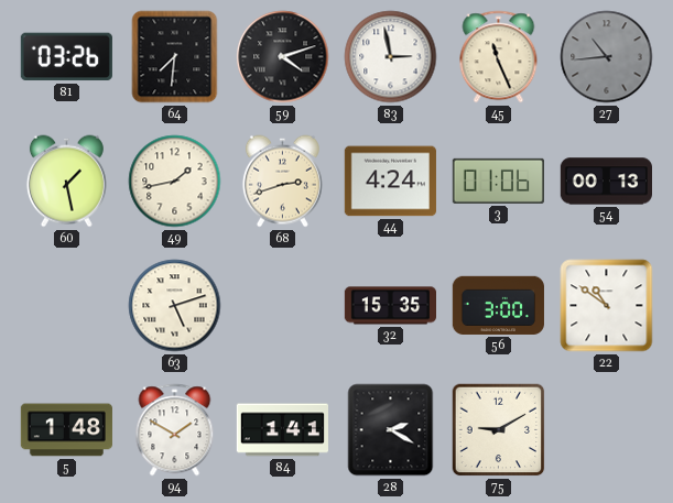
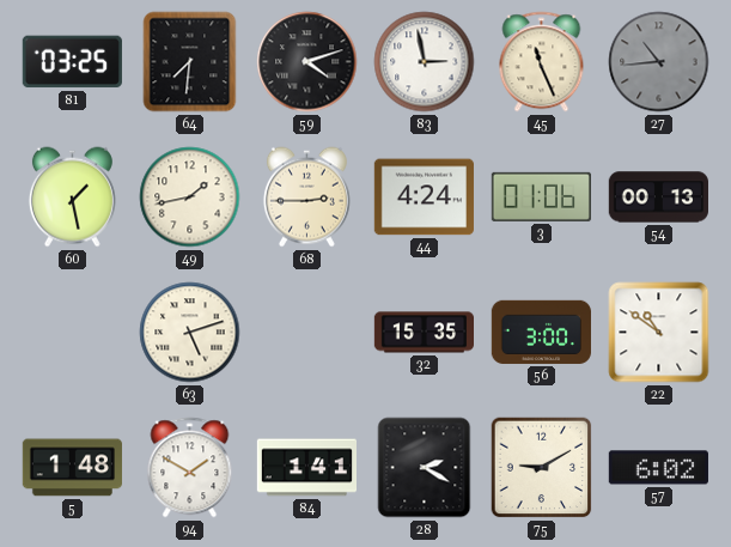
81: 03:26 -> 03:25
68: 2:42 -> 2:45
57: none -> 6:02
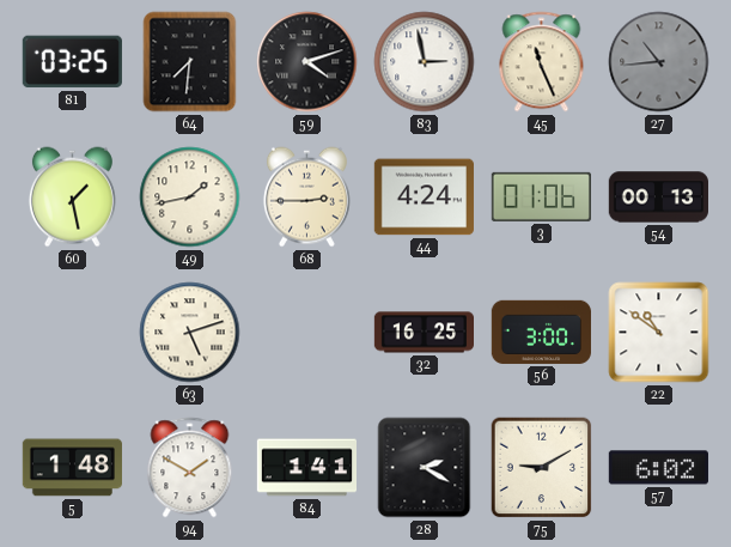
32: 15:35 -> 16:25
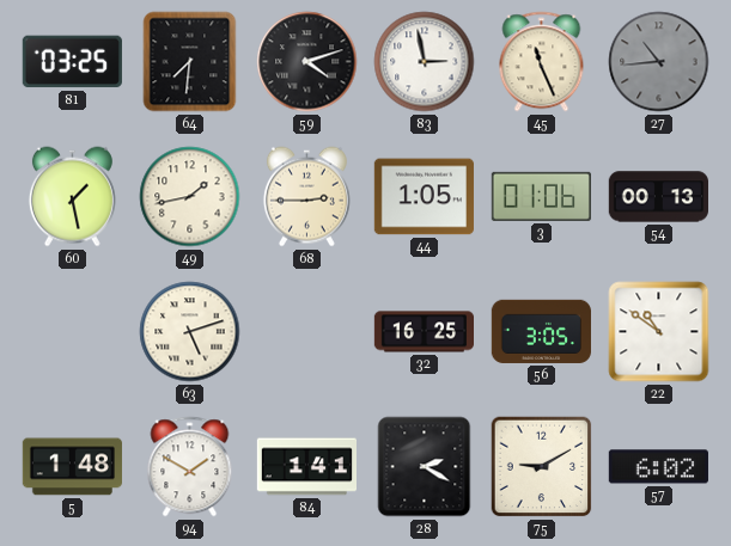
44: 4:24 -> 1:05
56: 3:00 -> 3:05
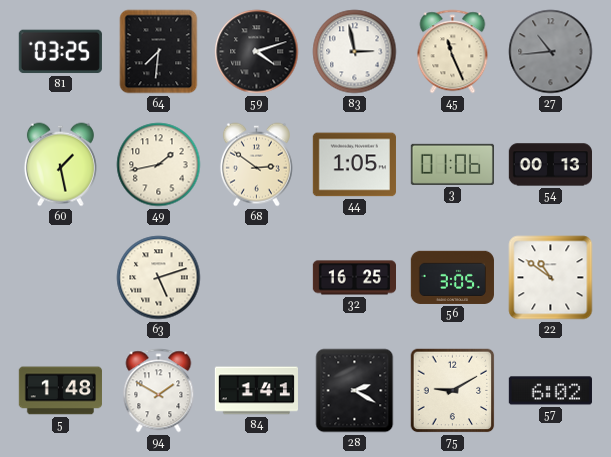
68: 2:45 -> 2:51
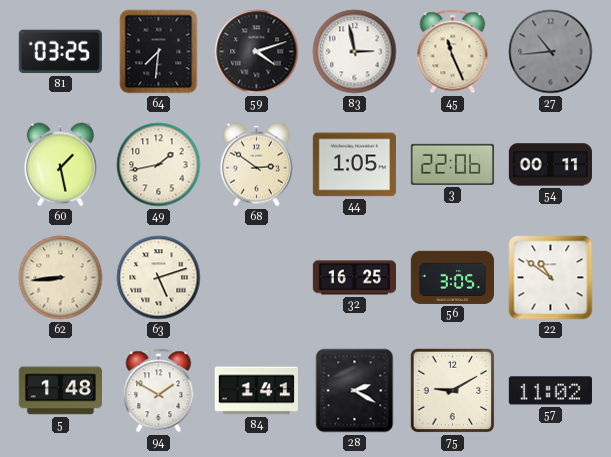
3: 01:06 -> 22:06
54: 00:13 -> 00:11
62: none -> 8:44
57: 6:02 -> 11:02
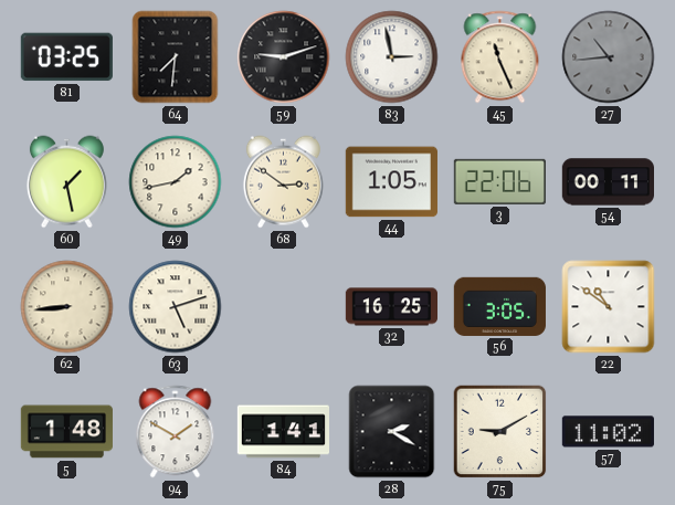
59: 4:12 -> 9:12
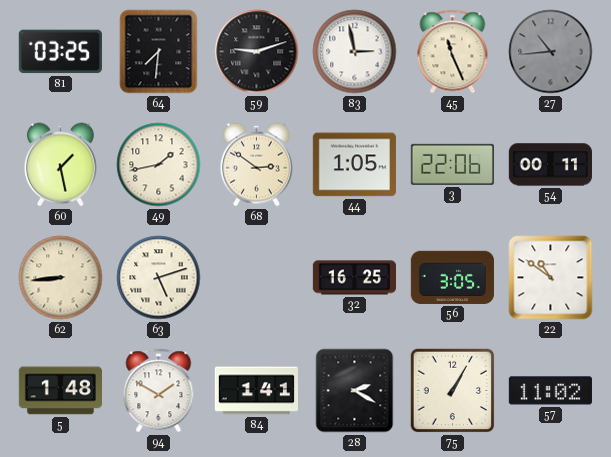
75: 9:10 -> 1:05
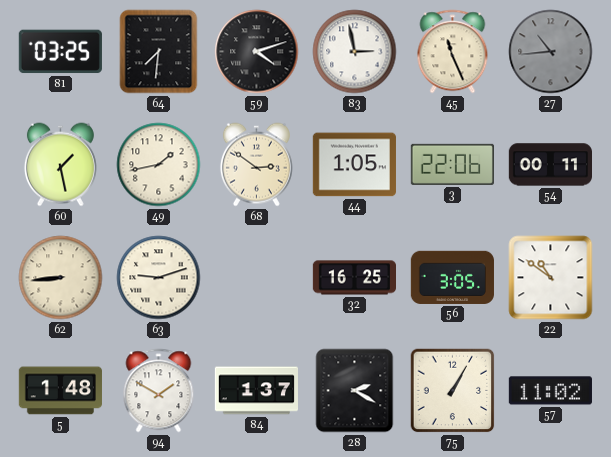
59: 9:12 -> 4:12
63: 5:12 -> 9:12
84: 1:41 -> 1:37
